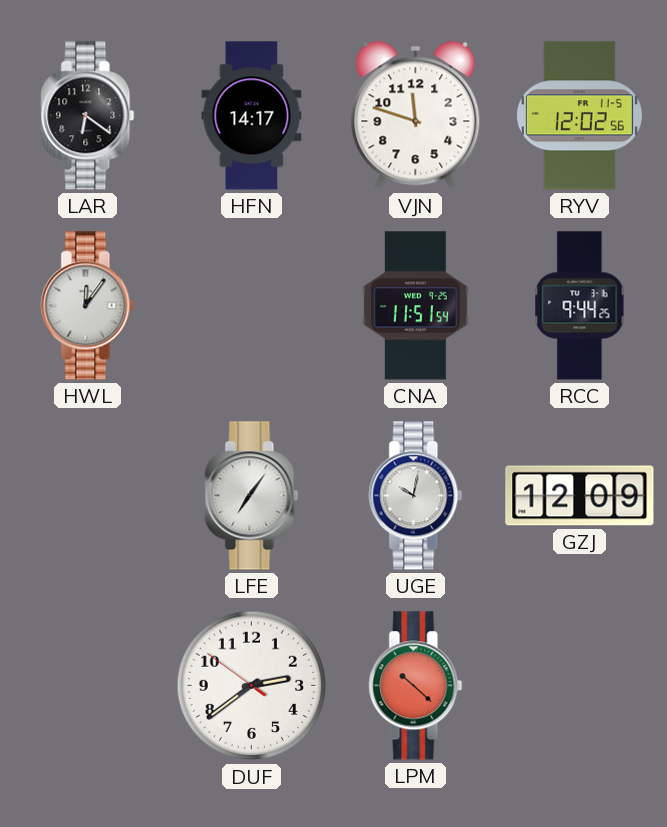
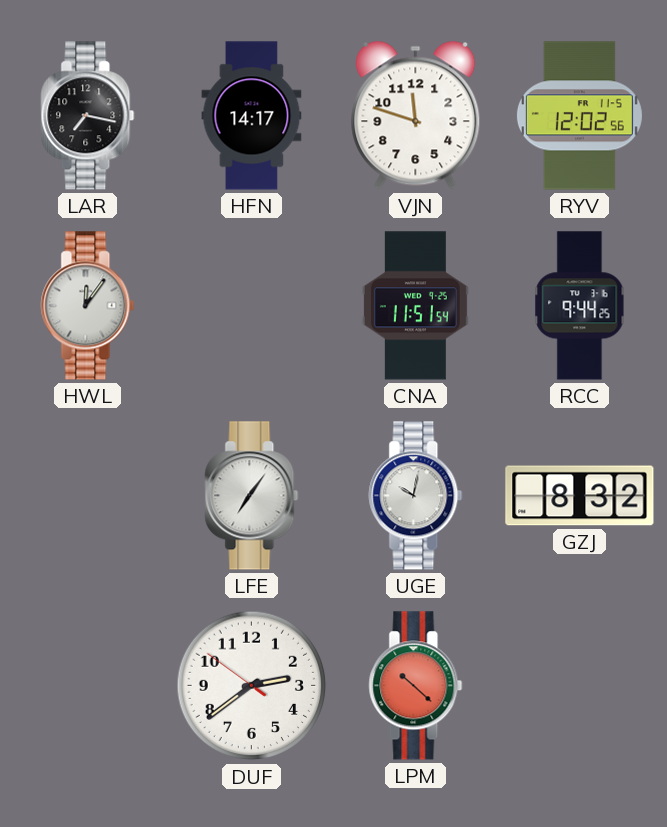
LAR: 6:21 -> 7:17
GZJ: 12:09 -> 8:32
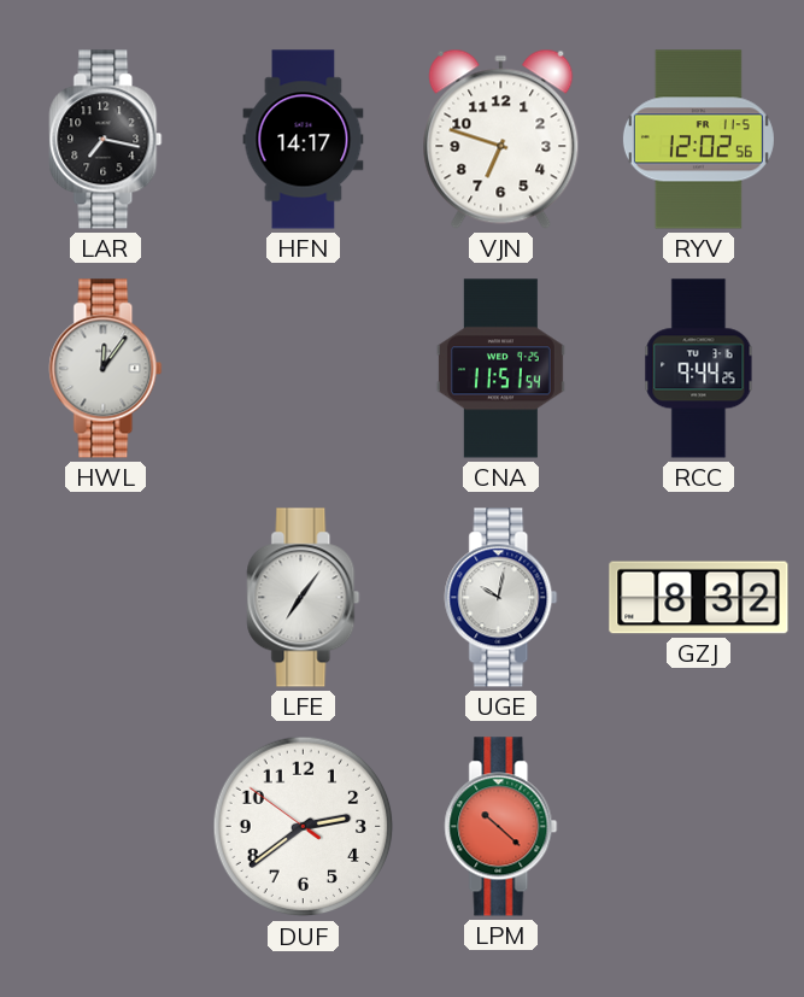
VJN: 11:48 -> 6:48
